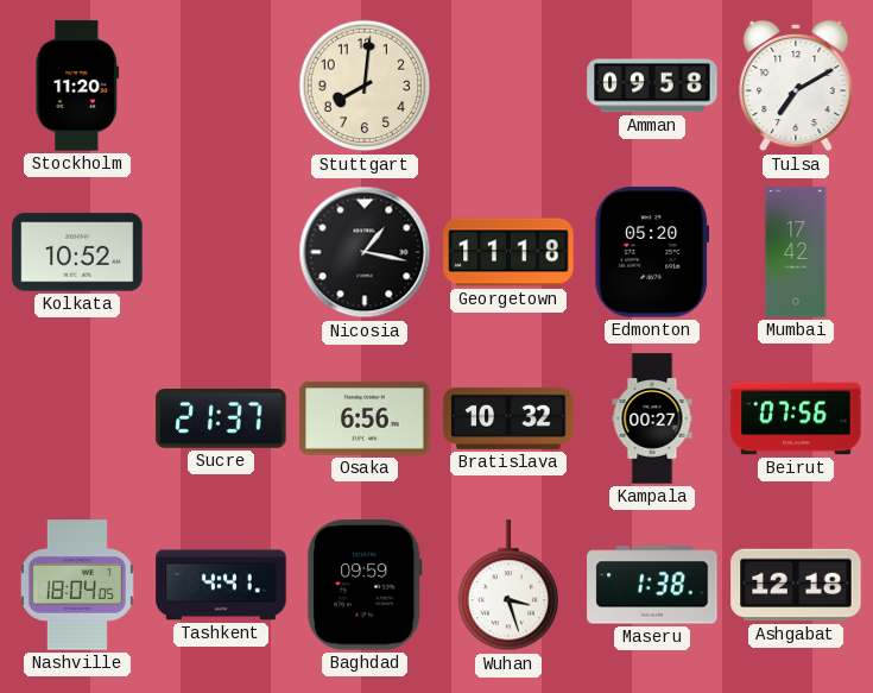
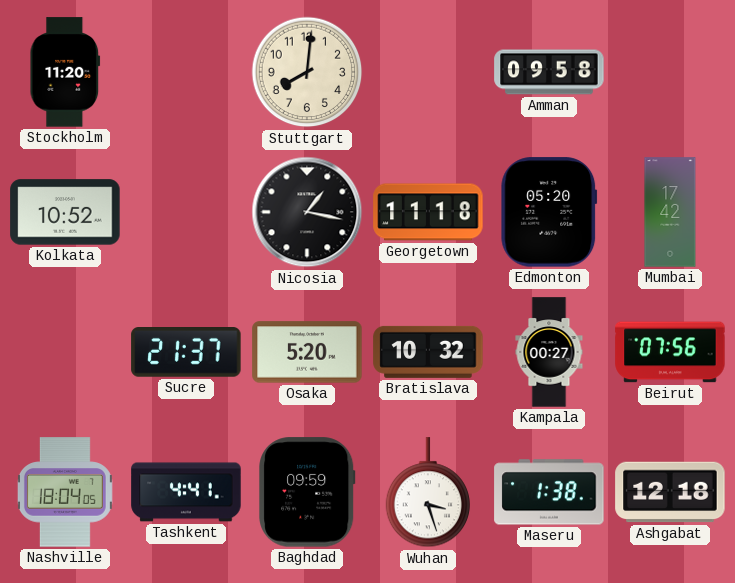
Tulsa: 7:10 -> none
Osaka: 6:56 -> 5:20
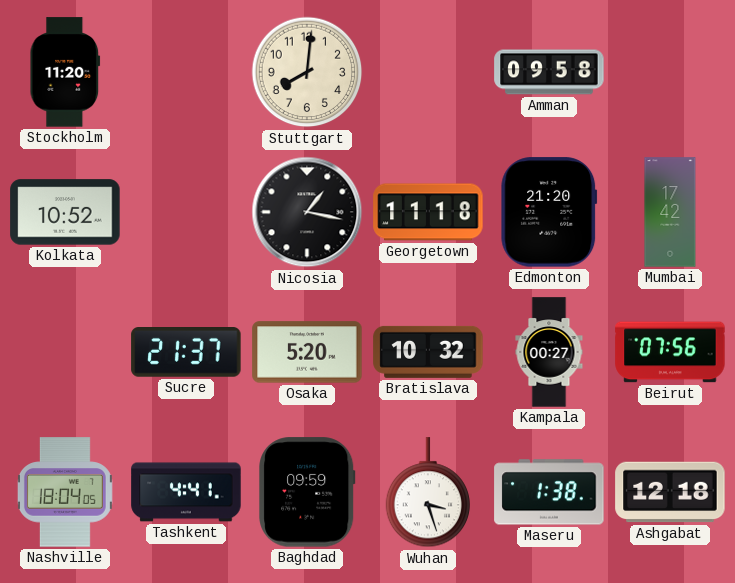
Edmonton: 05:20 -> 21:20
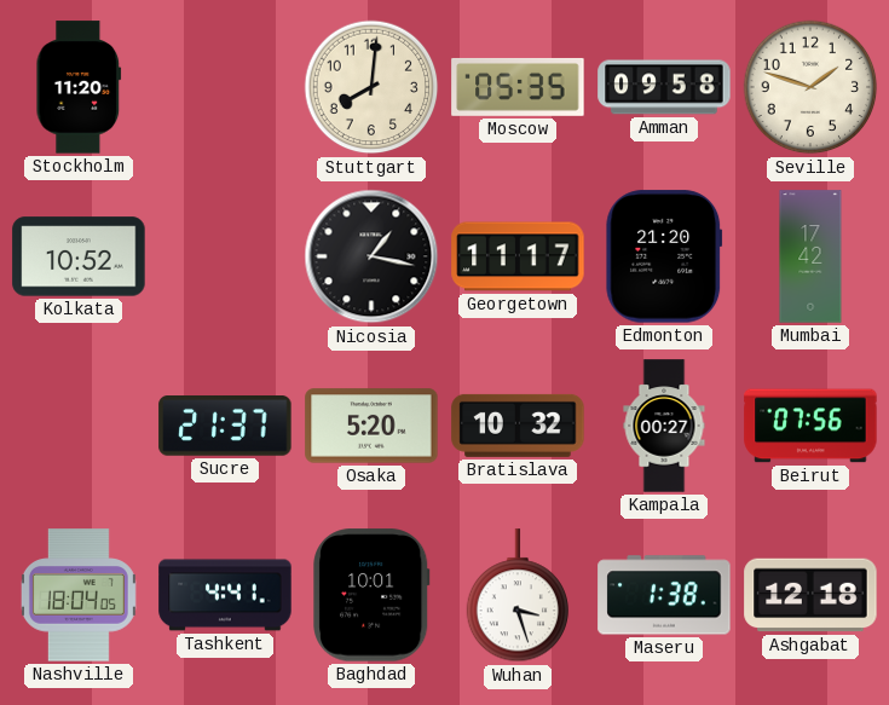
Moscow: none -> 05:35
Seville: none -> 1:48
Georgetown: 11:18 -> 11:17
Baghdad: 09:59 -> 10:01
